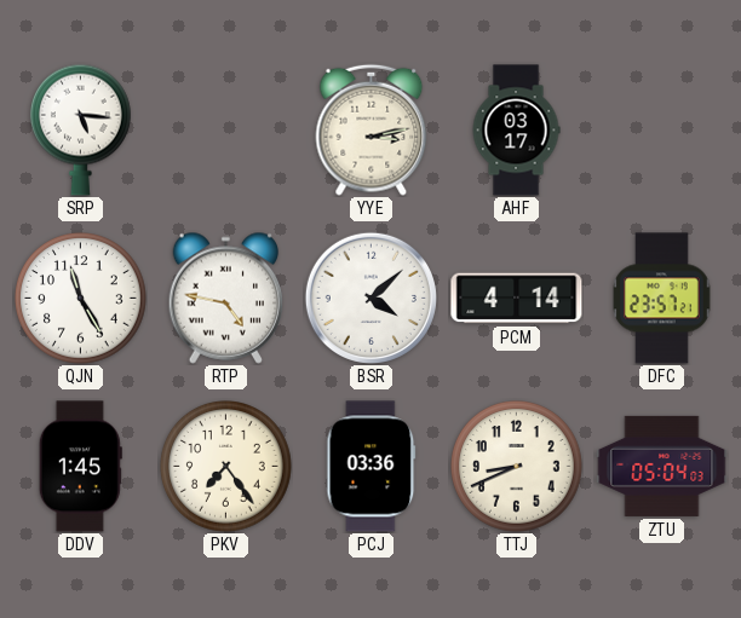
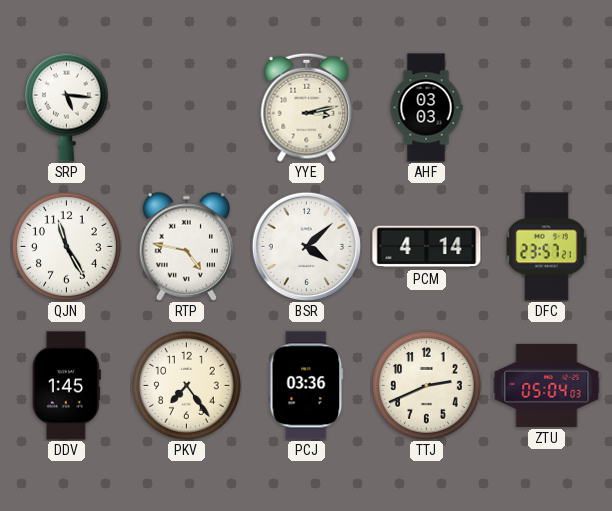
AHF: 03:17 -> 03:03
TTJ: 8:41 -> 2:41
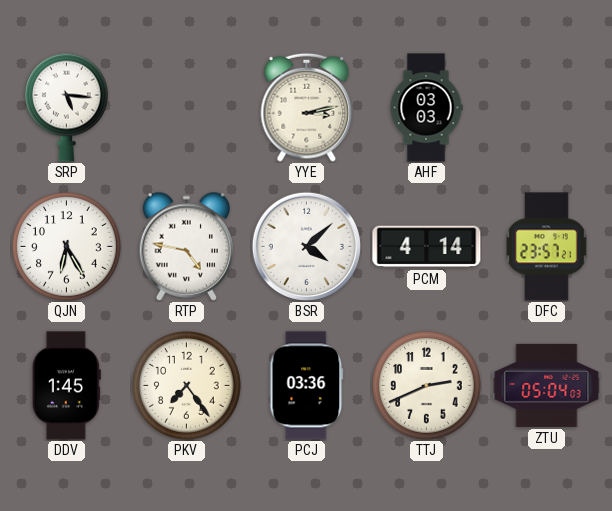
QJN: 11:25 -> 6:25
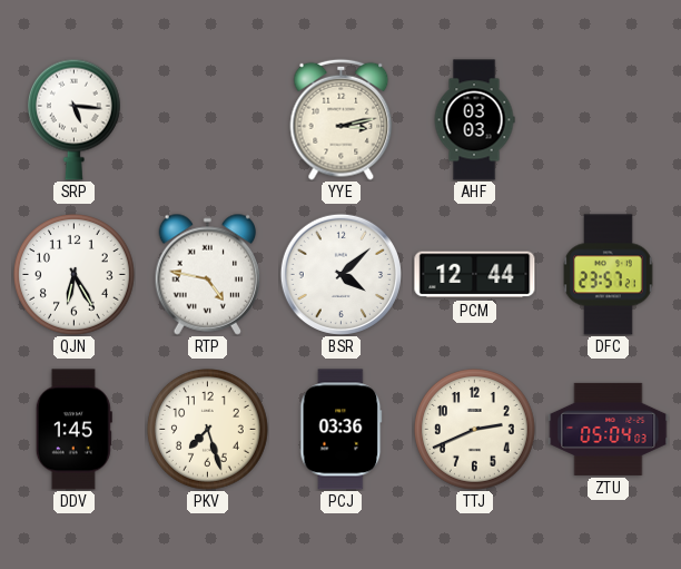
PCM: 4:14 -> 12:44
PKV: 7:24 -> 7:27
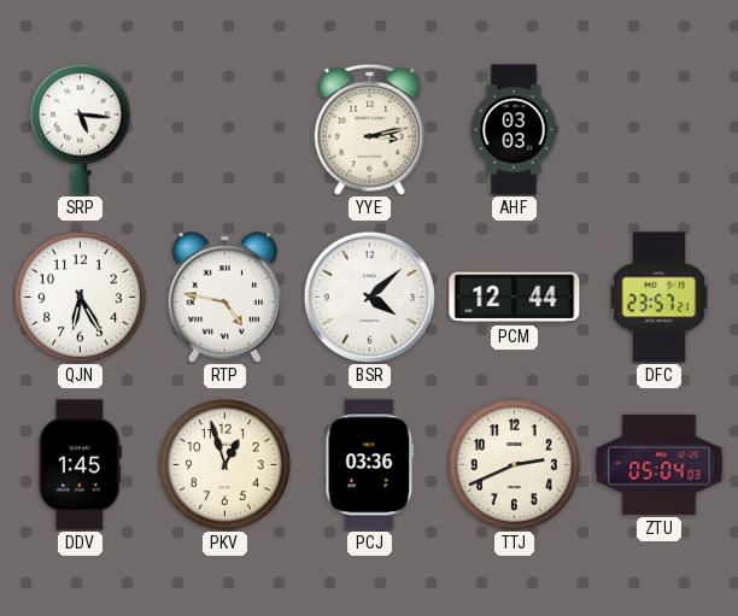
PKV: 7:27 -> 12:57
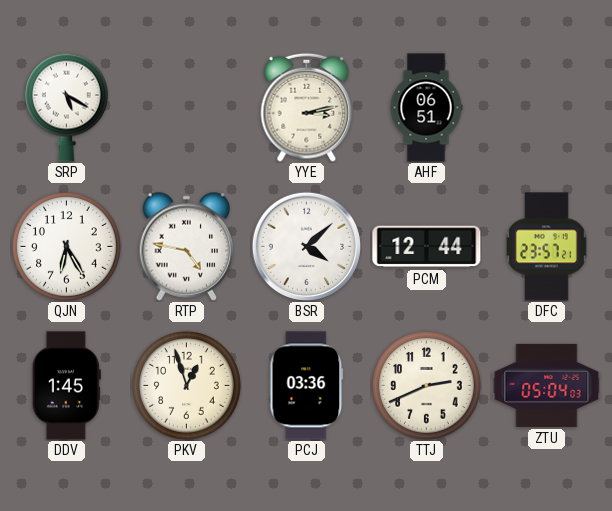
SRP: 5:16 -> 5:20
AHF: 03:03 -> 06:51
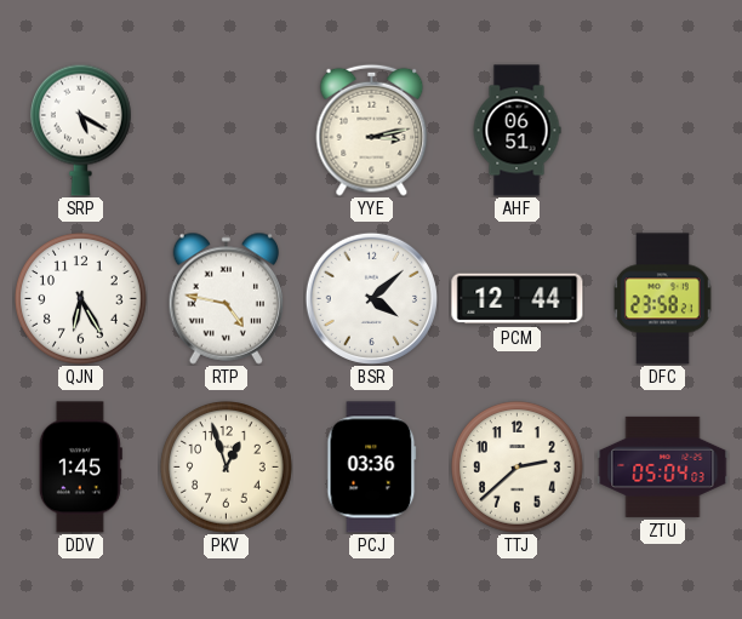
DFC: 23:57 -> 23:58
TTJ: 2:41 -> 2:38
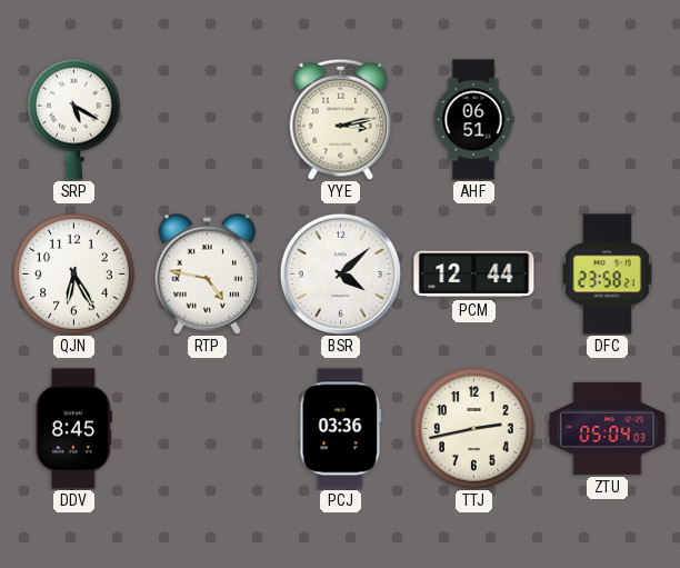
DDV: 1:45 -> 8:45
PKV: 12:57 -> none
TTJ: 2:38 -> 2:43
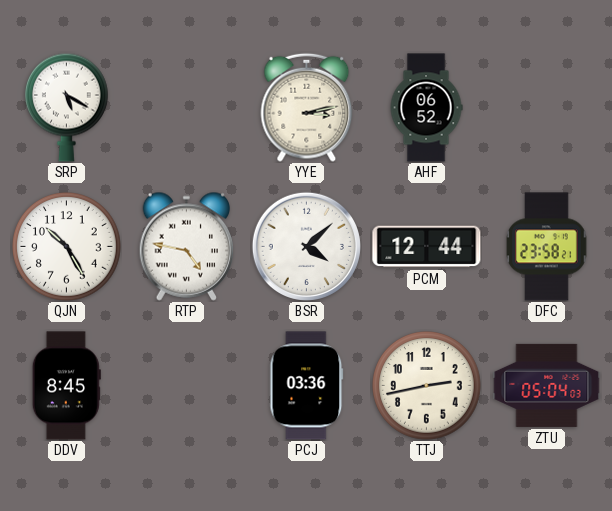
AHF: 06:51 -> 06:52
QJN: 6:25 -> 10:25
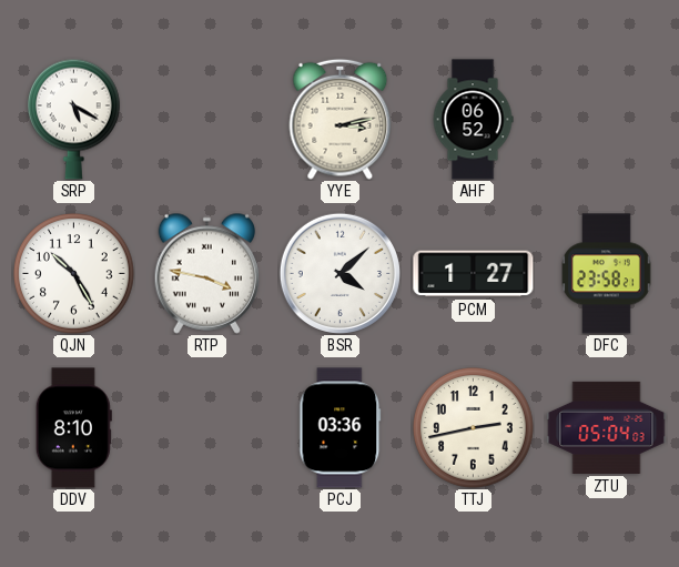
RTP: 4:47 -> 3:47
PCM: 12:44 -> 1:27
DDV: 8:45 -> 8:10
